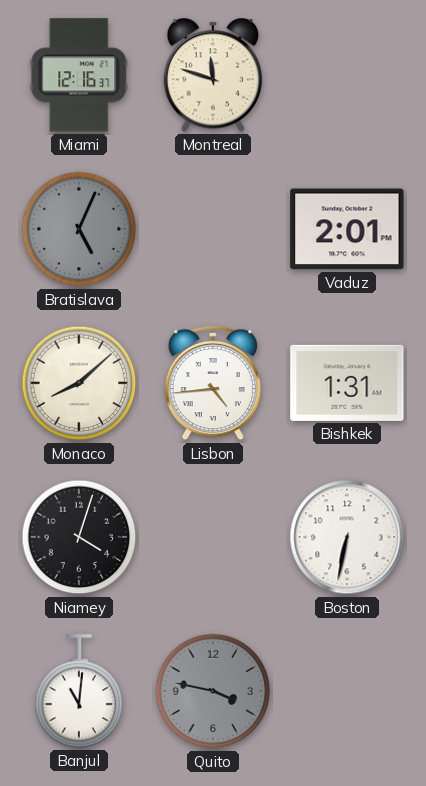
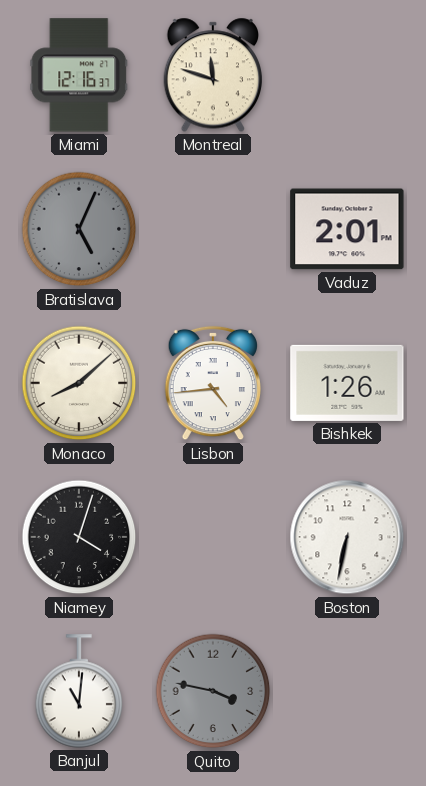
Bishkek: 1:31 -> 1:26
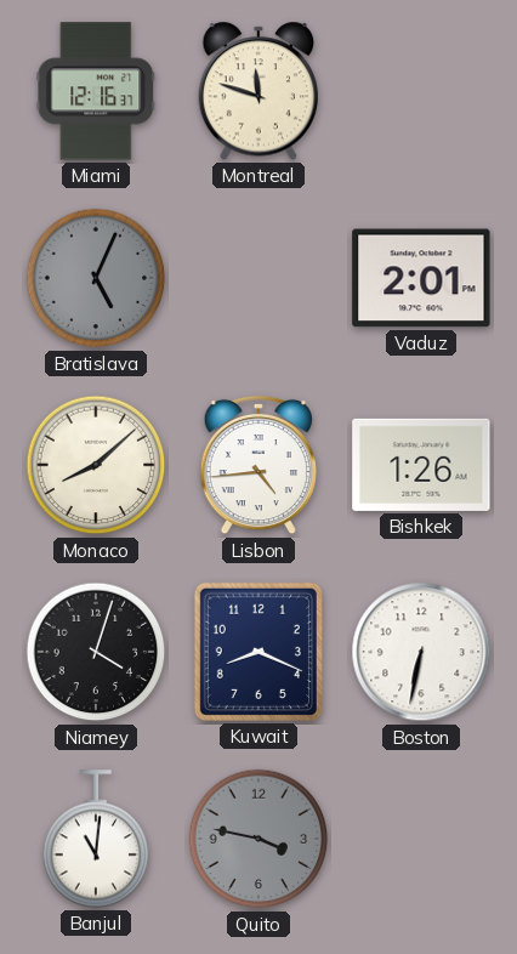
Kuwait: none -> 8:19
